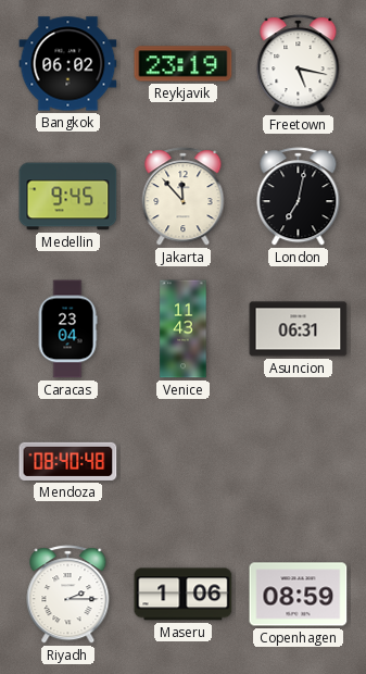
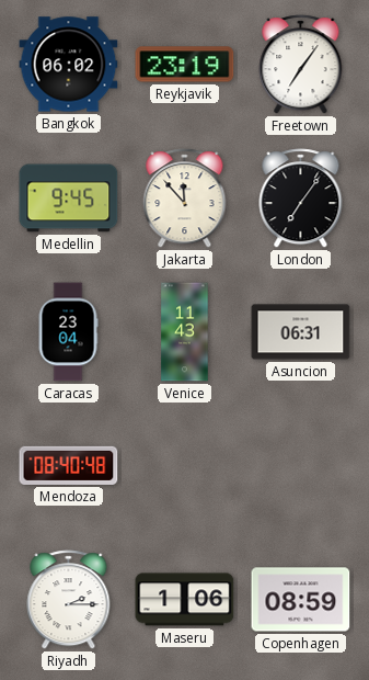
Freetown: 5:17 -> 7:06
London: 7:02 -> 7:06
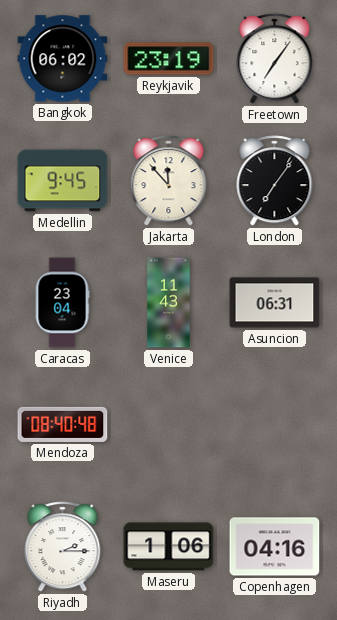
Copenhagen: 08:59 -> 04:16
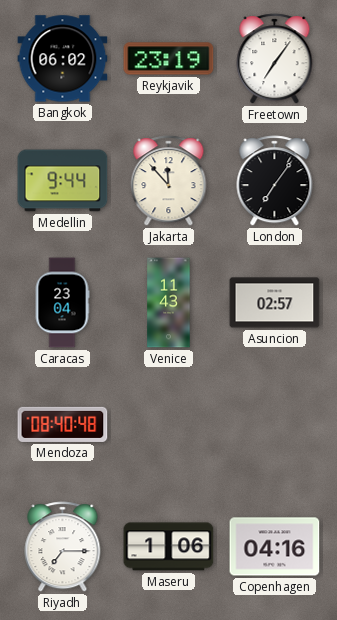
Medellin: 9:45 -> 9:44
Asuncion: 06:31 -> 02:57
Riyadh: 2:15 -> 7:15
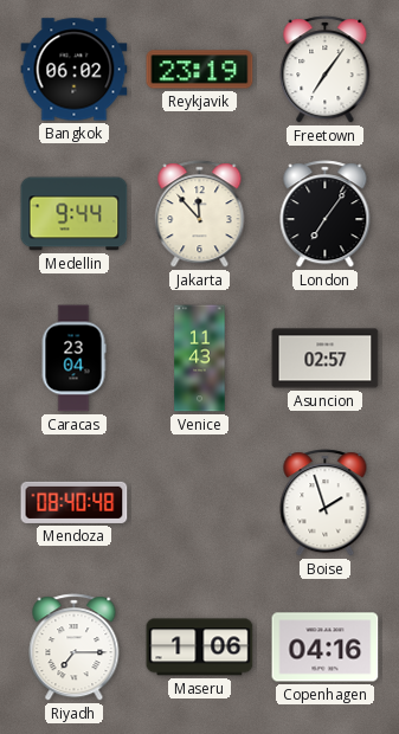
Boise: none -> 1:57
